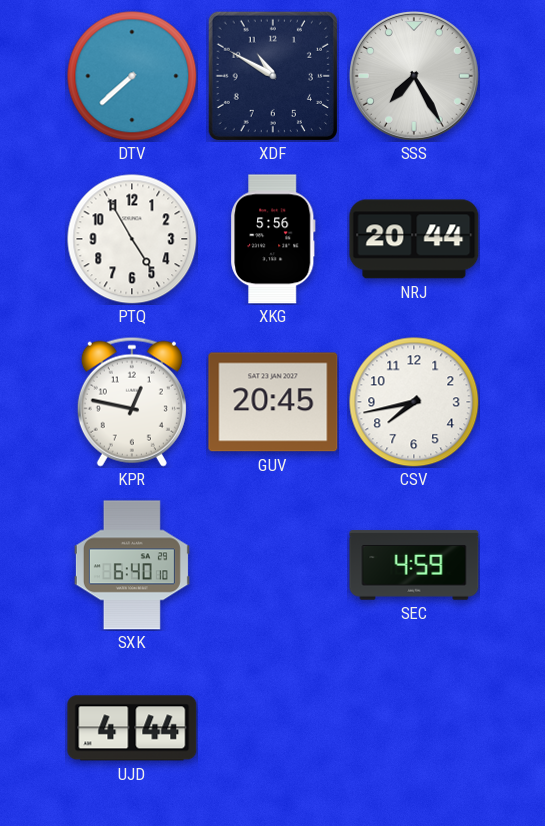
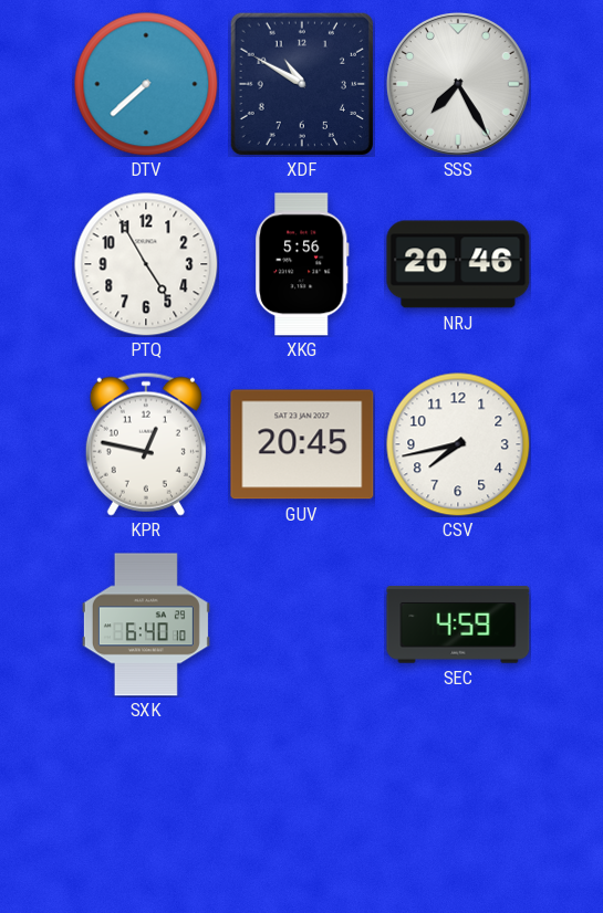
NRJ: 20:44 -> 20:46
UJD: 4:44 -> none
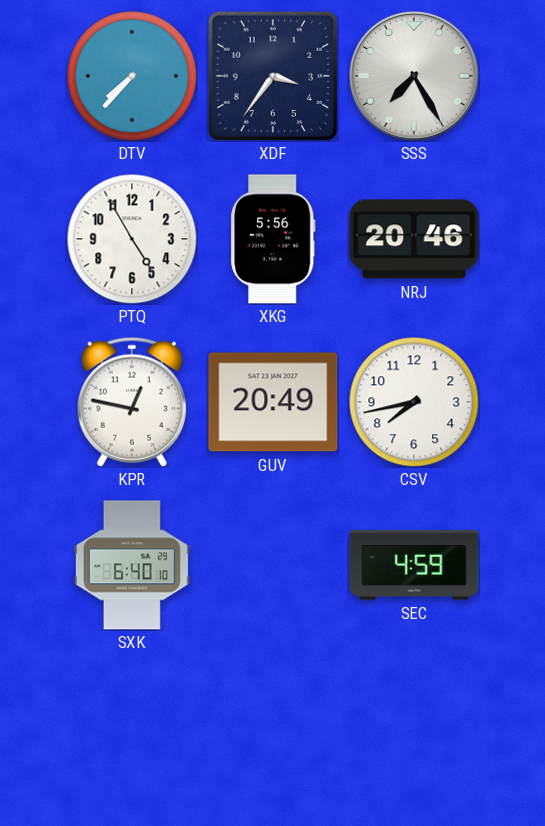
DTV: 7:38 -> 7:37
XDF: 10:50 -> 3:36
GUV: 20:45 -> 20:49
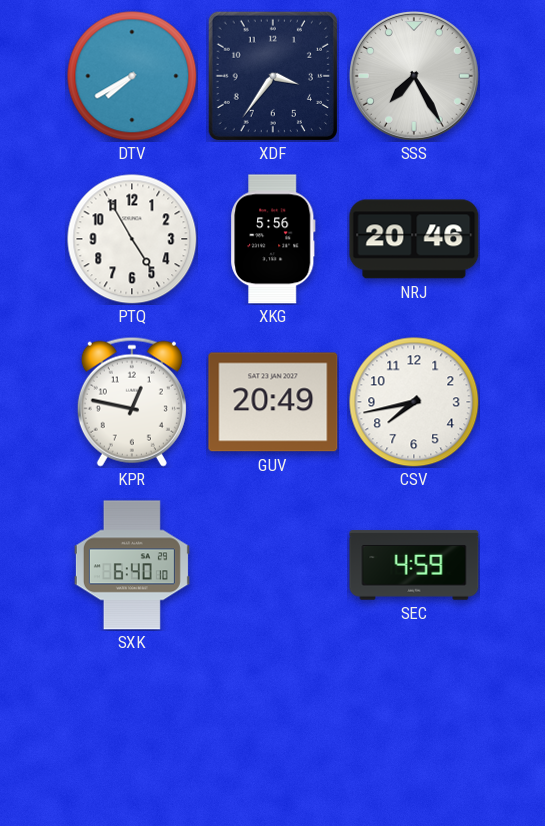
DTV: 7:37 -> 7:40
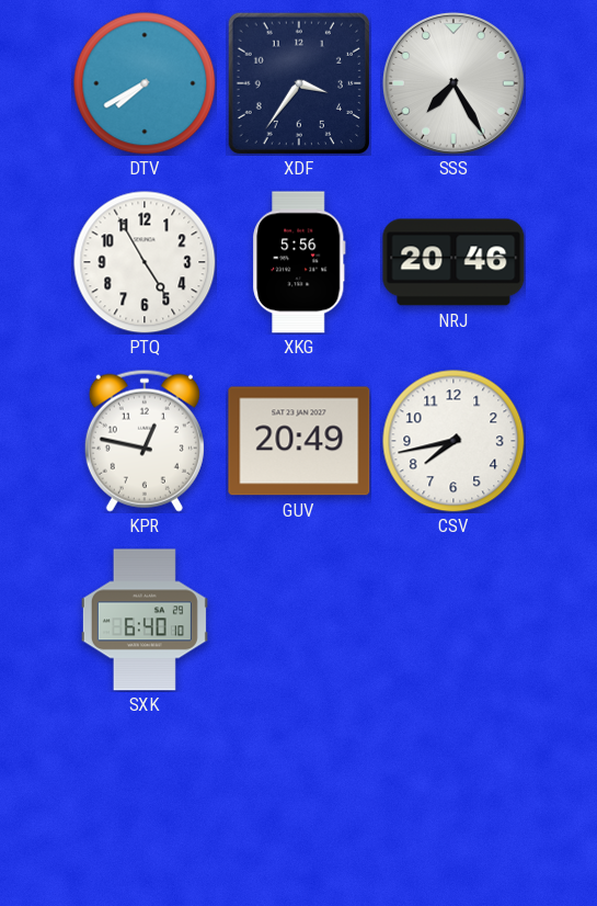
SEC: 4:59 -> none
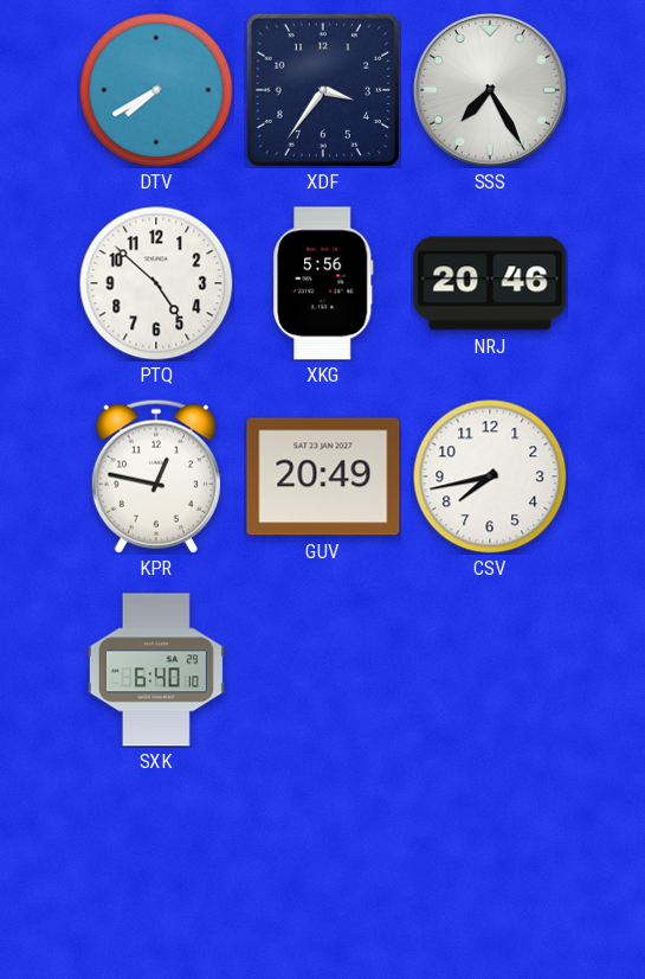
PTQ: 4:55 -> 4:52
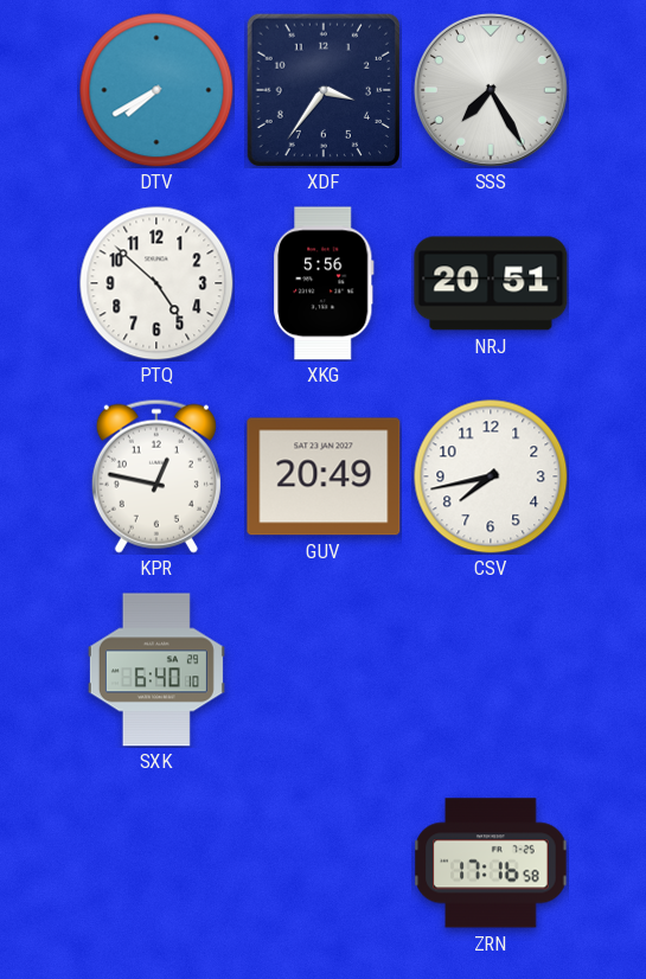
NRJ: 20:46 -> 20:51
ZRN: none -> 17:16
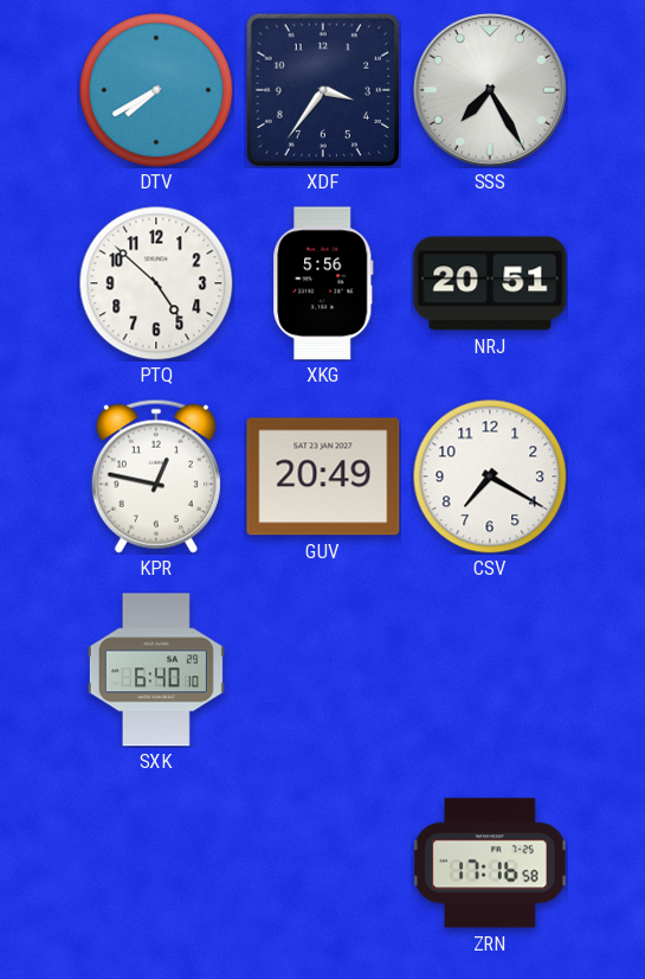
CSV: 7:43 -> 7:20
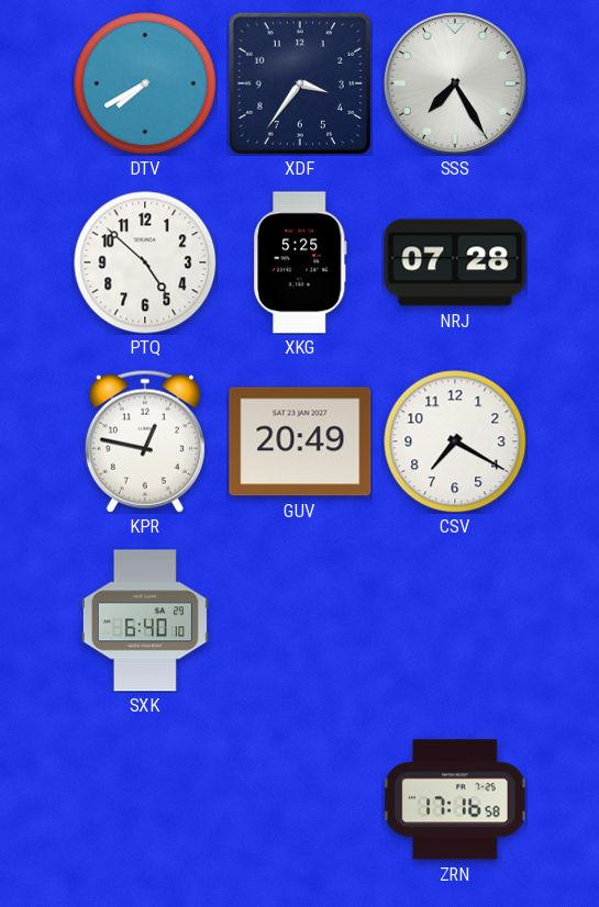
XKG: 5:56 -> 5:25
NRJ: 20:51 -> 07:28
